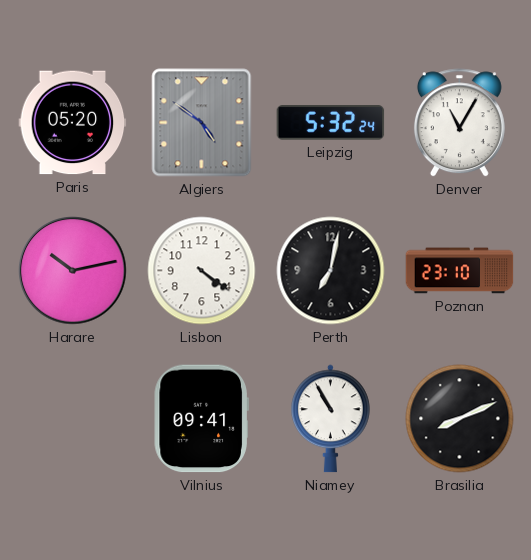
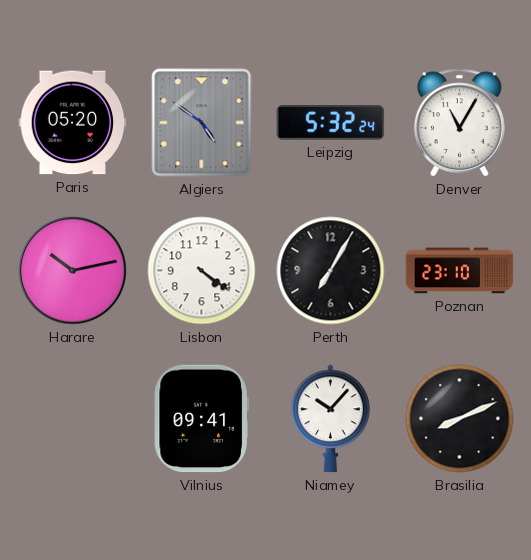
Perth: 7:02 -> 7:05
Niamey: 10:55 -> 10:07
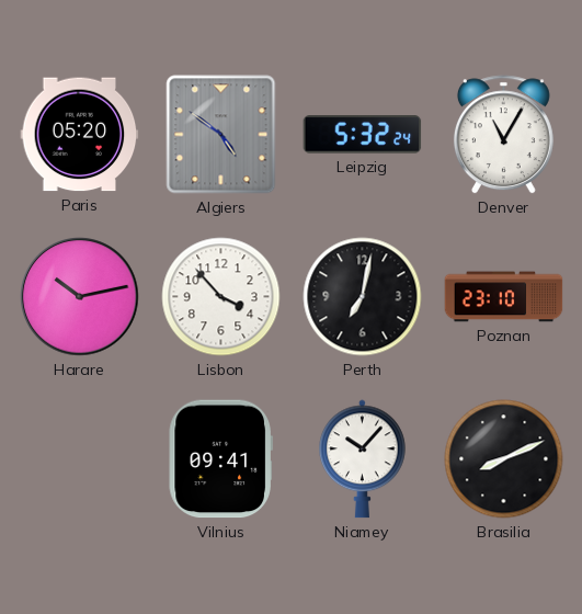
Lisbon: 4:21 -> 3:53
Perth: 7:05 -> 7:02
